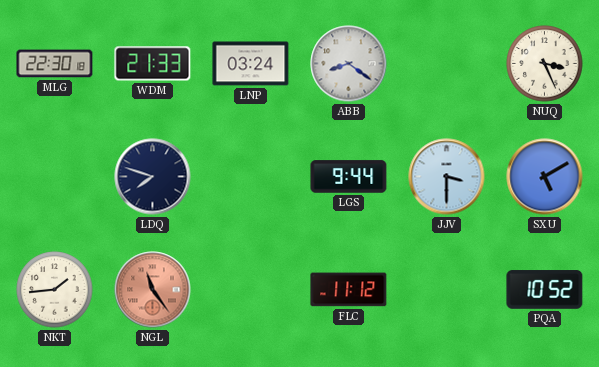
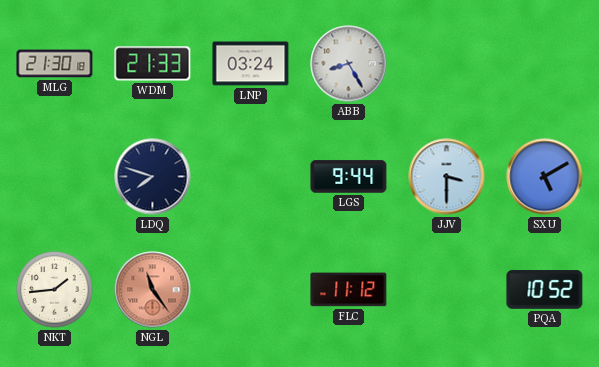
MLG: 22:30 -> 21:30
ABB: 8:21 -> 8:25
NUQ: 3:26 -> none
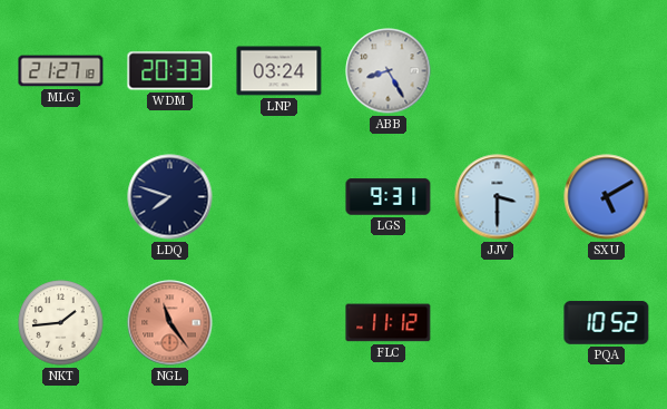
MLG: 21:30 -> 21:27
WDM: 21:33 -> 20:33
LGS: 9:44 -> 9:31
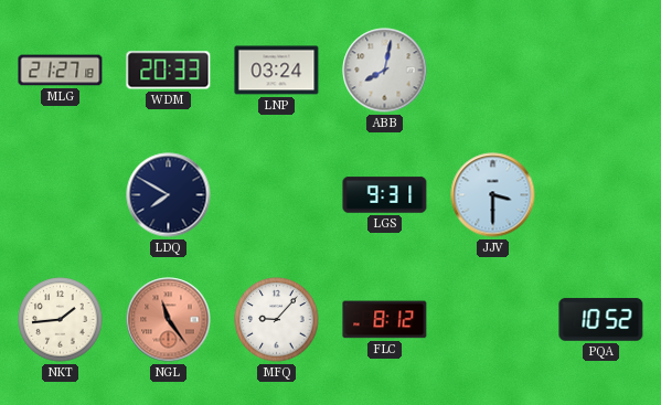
ABB: 8:25 -> 8:02
LDQ: 7:48 -> 7:50
SXU: 5:10 -> none
MFQ: none -> 9:07
FLC: 11:12 -> 8:12
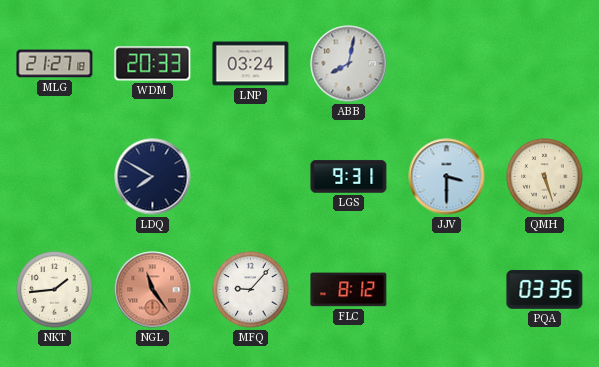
QMH: none -> 5:27
PQA: 10:52 -> 03:35
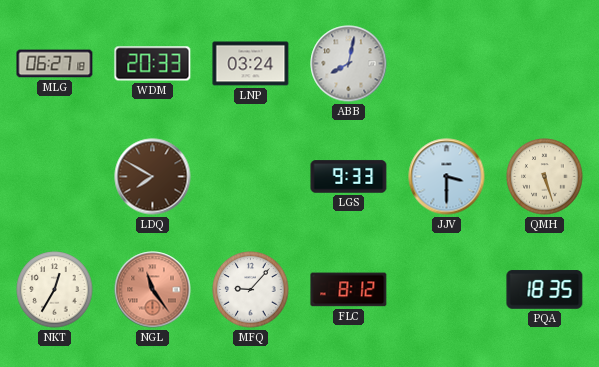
MLG: 21:27 -> 06:27
LDQ dial: navy -> brown
LGS: 9:31 -> 9:33
NKT: 1:44 -> 12:35
PQA: 03:35 -> 18:35
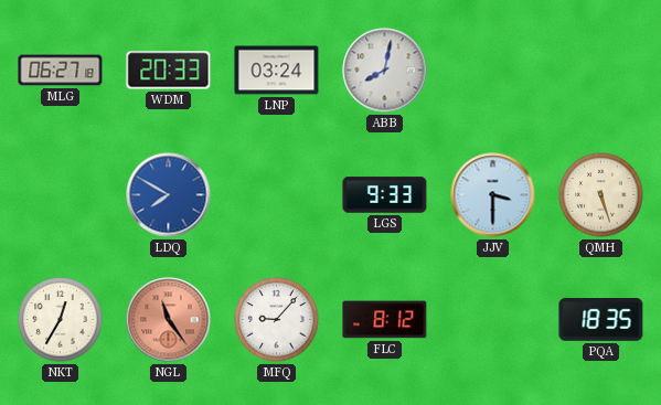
LDQ dial: brown -> blue
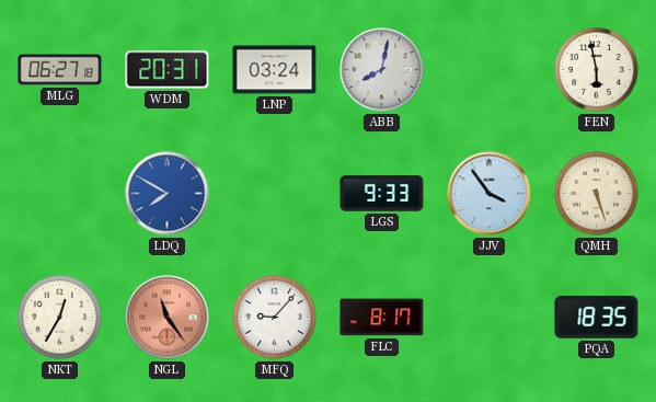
WDM: 20:33 -> 20:31
FEN: none -> 5:58
JJV: 3:30 -> 3:54
FLC: 8:12 -> 8:17
